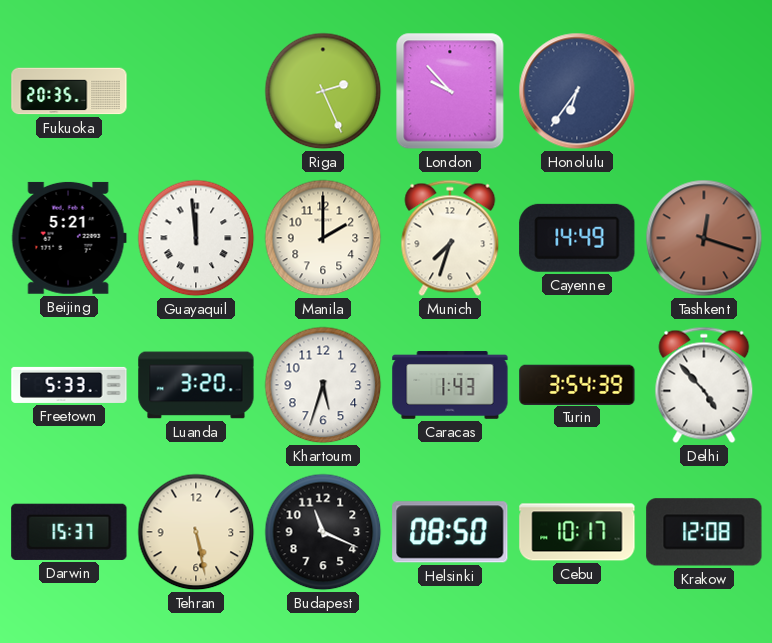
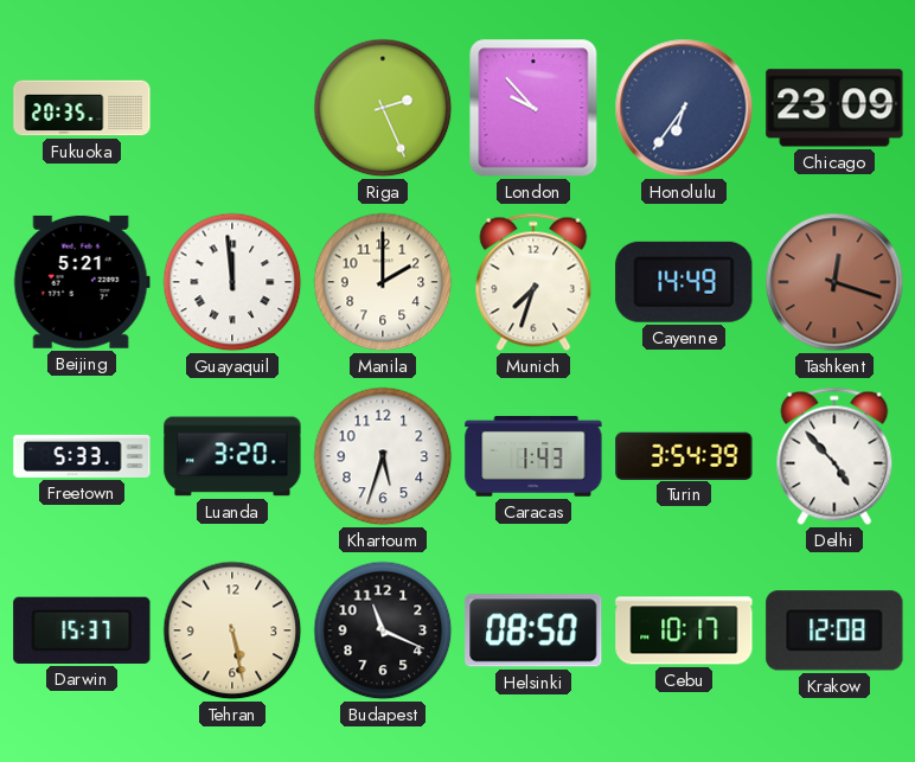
Chicago: none -> 23:09
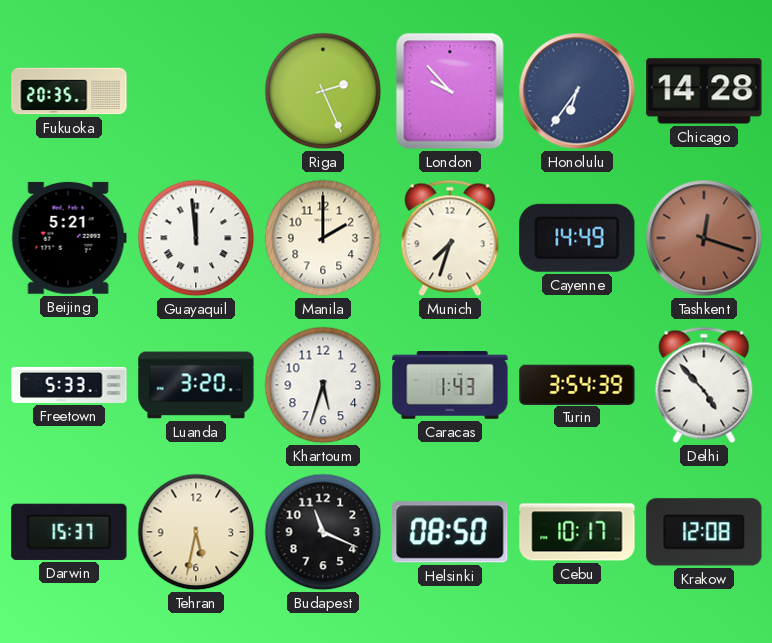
Chicago: 23:09 -> 14:28
Tehran: 5:28 -> 5:32
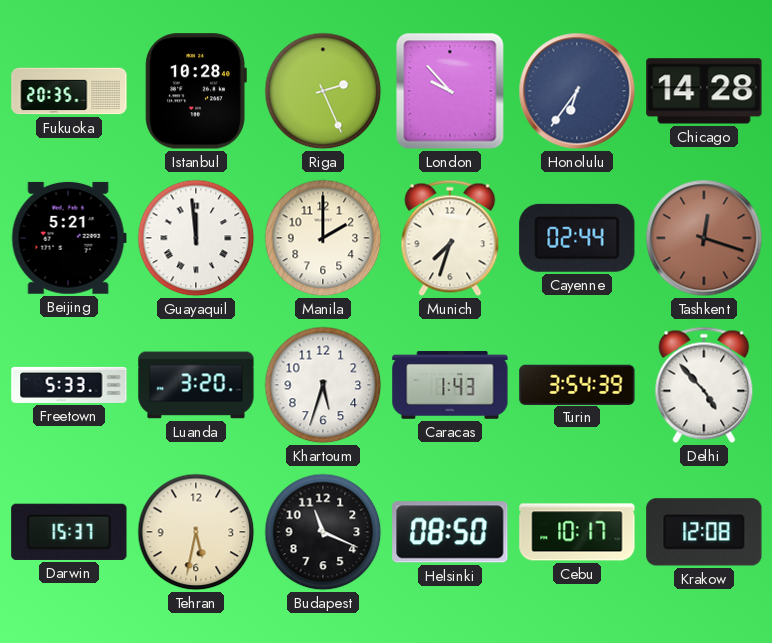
Istanbul: none -> 10:28
Cayenne: 14:49 -> 02:44
